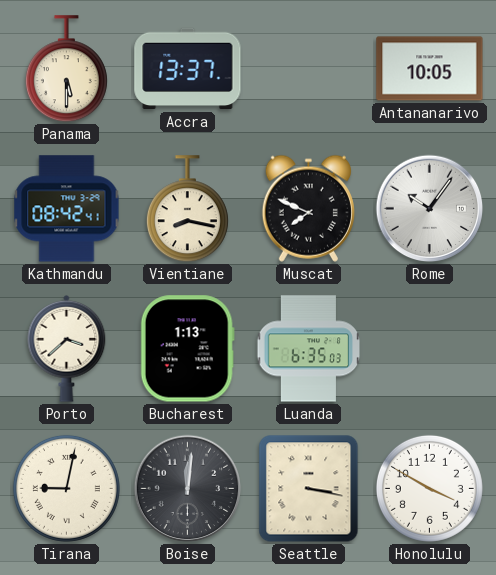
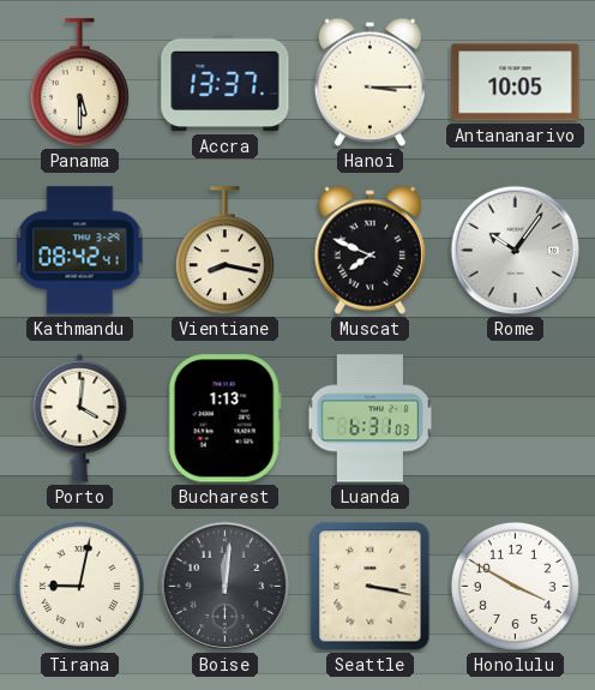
Hanoi: none -> 3:15
Porto: 3:38 -> 4:01
Luanda: 6:35 -> 6:31
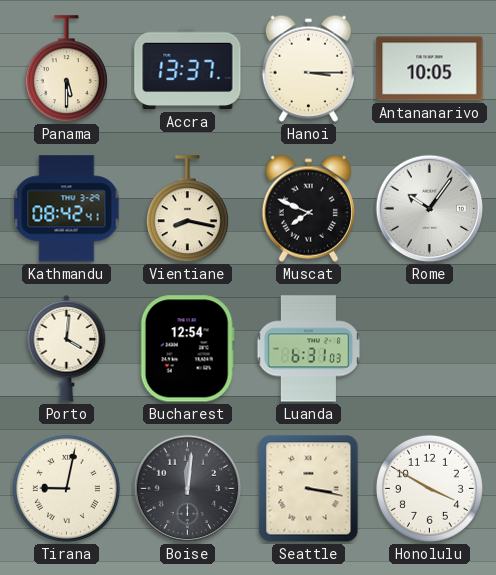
Bucharest: 1:13 -> 12:54
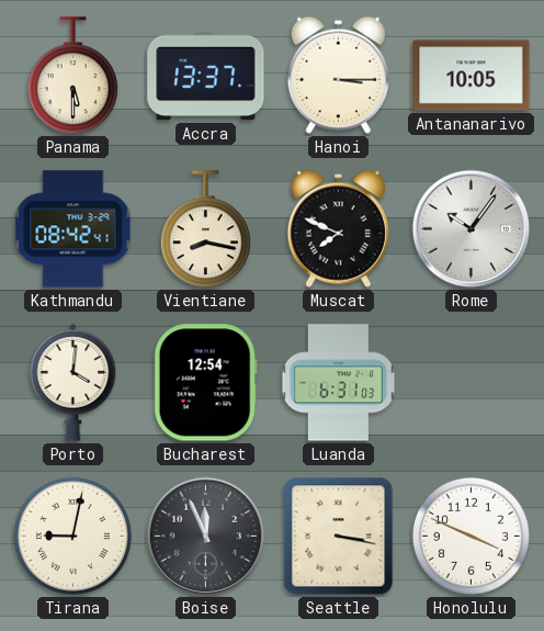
Boise: 12:01 -> 11:56
Honolulu: 3:50 -> 3:49
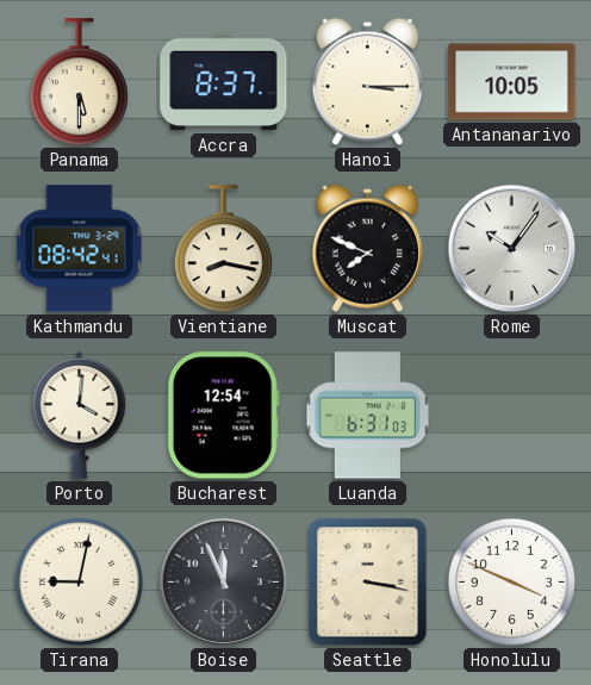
Accra: 13:37 -> 8:37
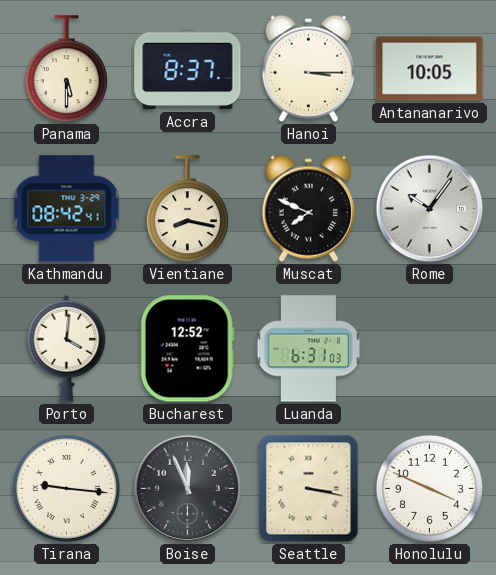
Bucharest: 12:54 -> 12:52
Tirana: 9:02 -> 9:16
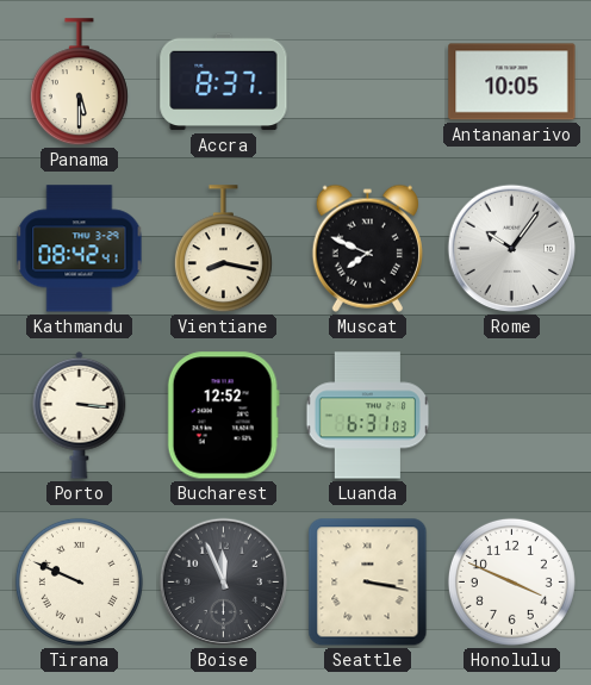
Hanoi: 3:15 -> none
Porto: 4:01 -> 3:16
Tirana: 9:16 -> 9:49
